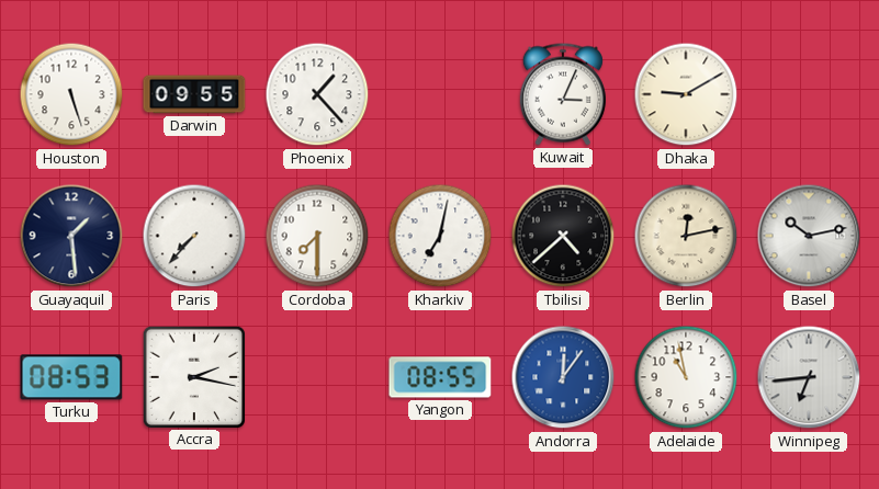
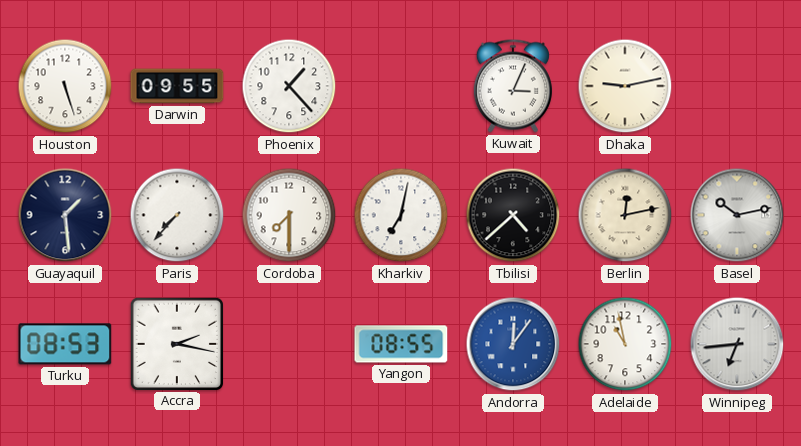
Dhaka: 9:10 -> 9:13
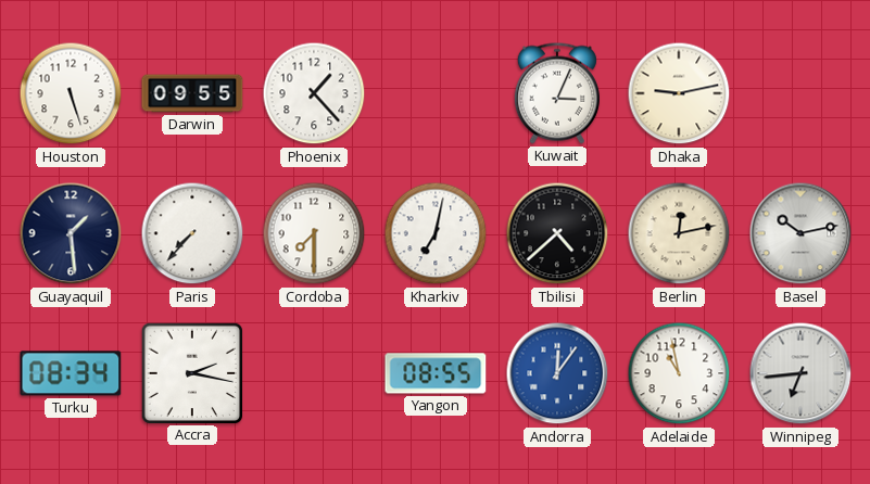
Turku: 08:53 -> 08:34
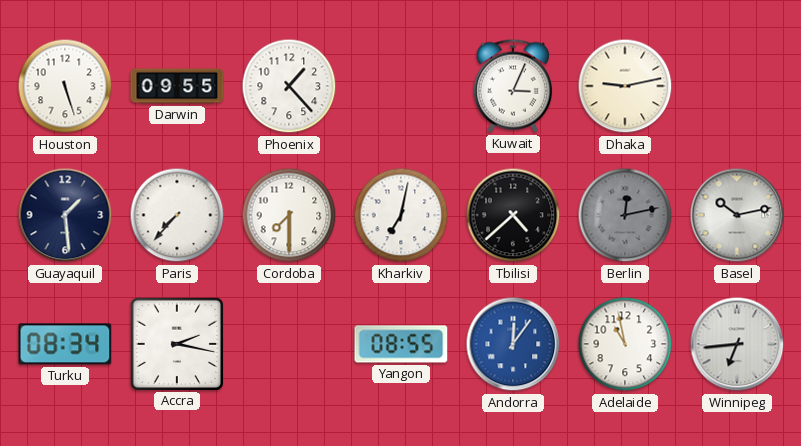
Berlin dial: cream -> grey
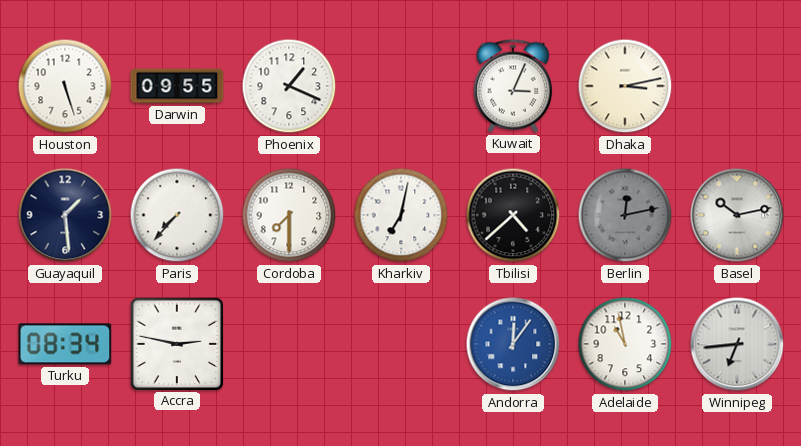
Phoenix: 1:23 -> 1:19
Dhaka: 9:13 -> 3:13
Accra: 2:17 -> 2:47
Yangon: 08:55 -> none
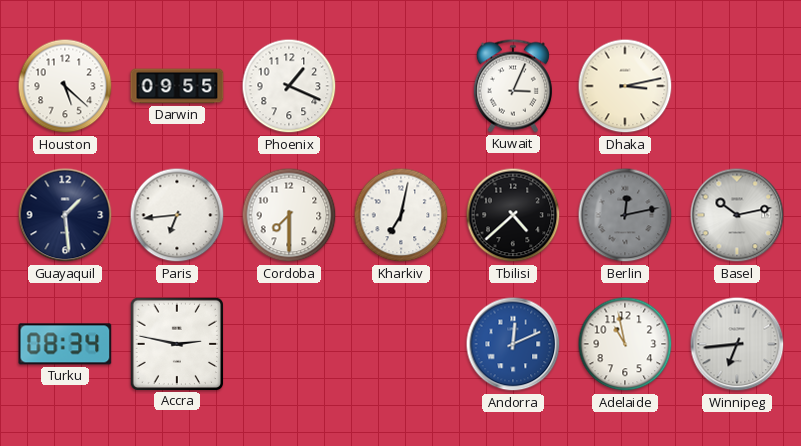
Houston: 5:27 -> 5:22
Paris: 7:37 -> 6:44
Andorra: 12:06 -> 12:11
